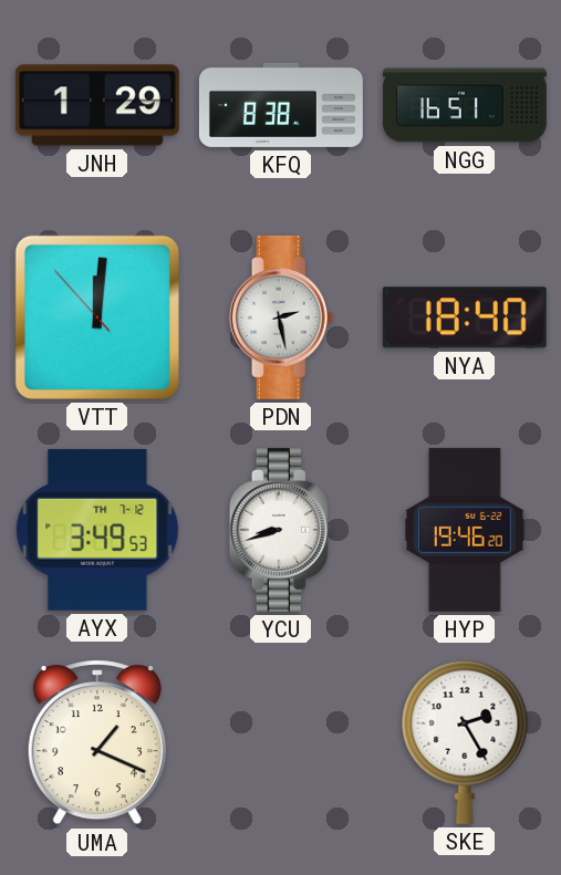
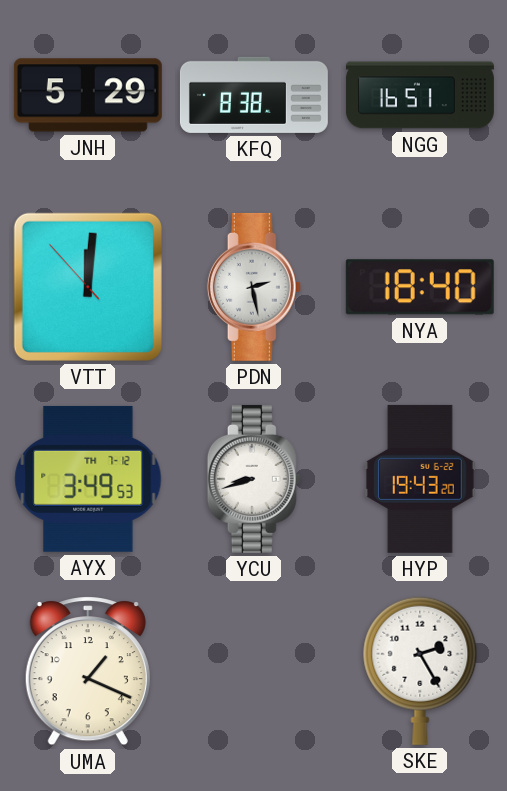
JNH: 1:29 -> 5:29
HYP: 19:46 -> 19:43
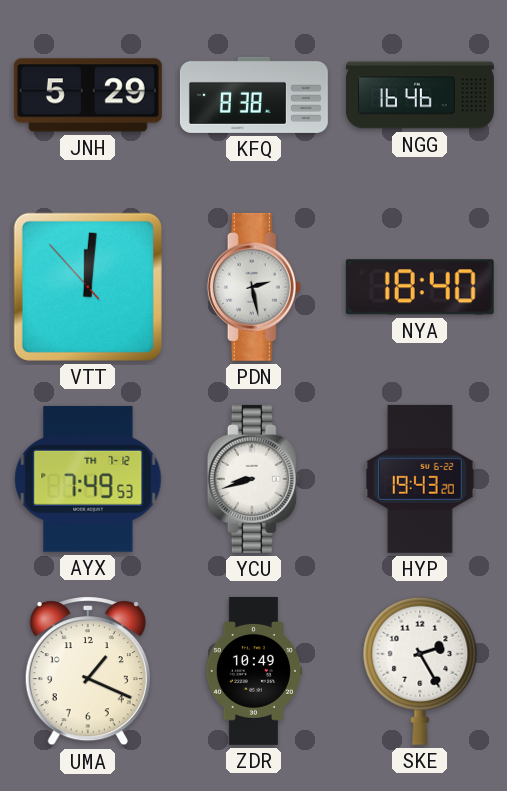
NGG: 16:51 -> 16:46
AYX: 3:49 -> 7:49
ZDR: none -> 10:49
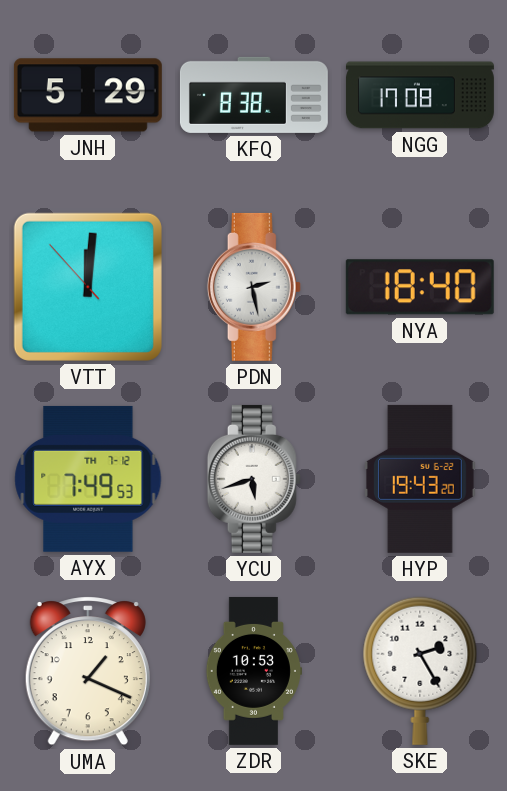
NGG: 16:46 -> 17:08
YCU: 8:42 -> 5:42
ZDR: 10:49 -> 10:53
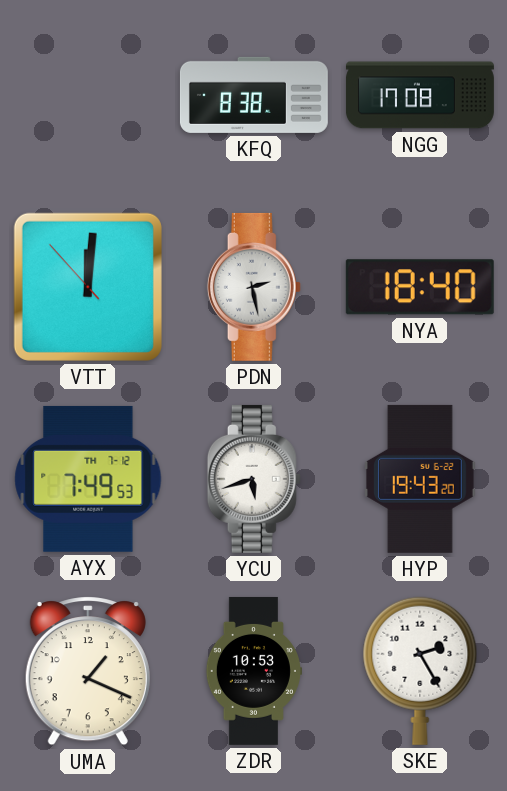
JNH: 5:29 -> none
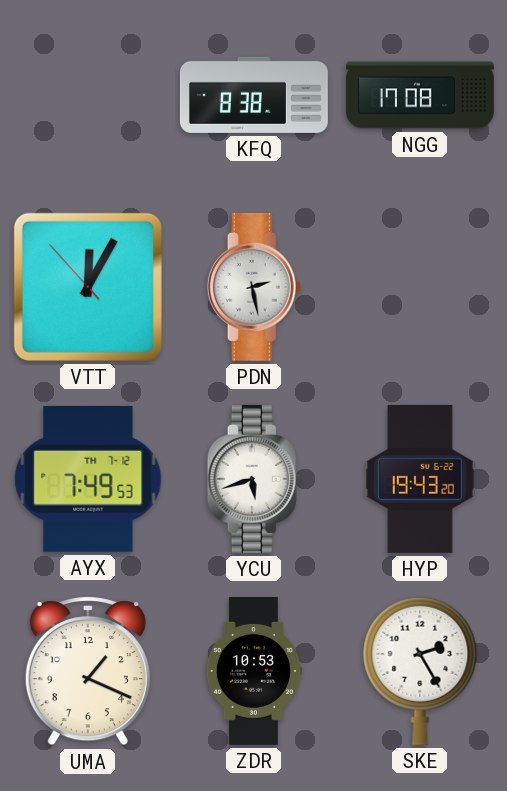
VTT: 12:00 -> 12:04
NYA: 18:40 -> none
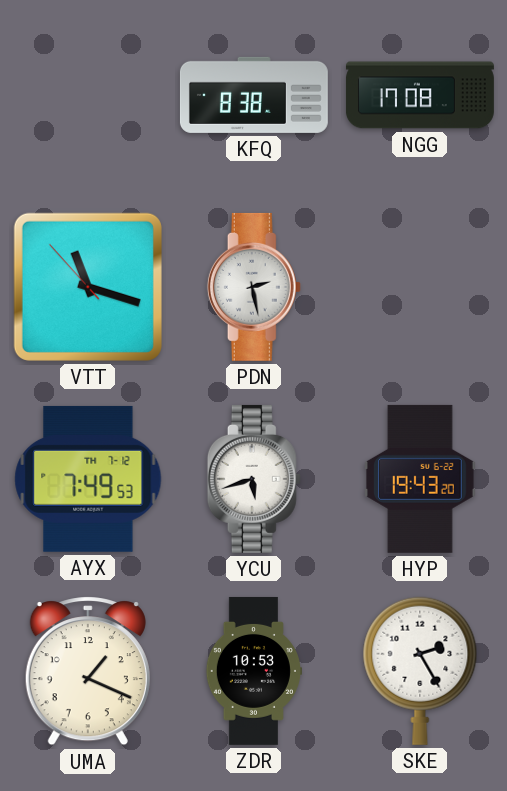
VTT: 12:04 -> 11:17
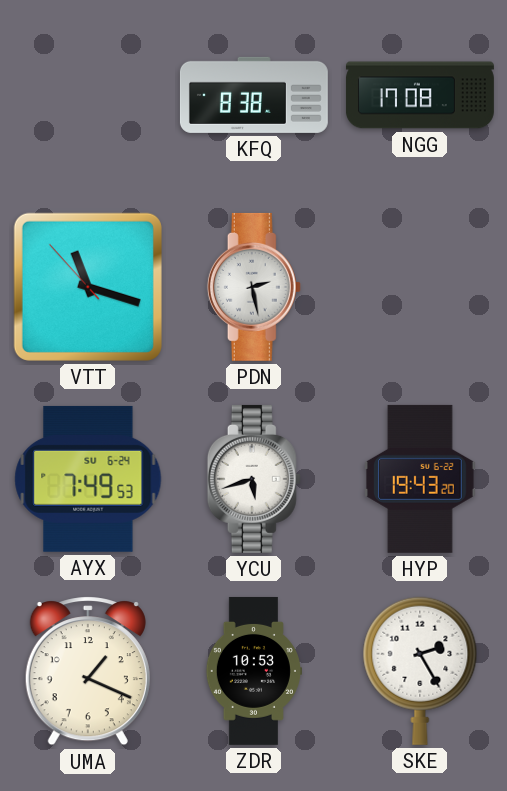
AYX date: TH 7-12 -> SU 6-24
